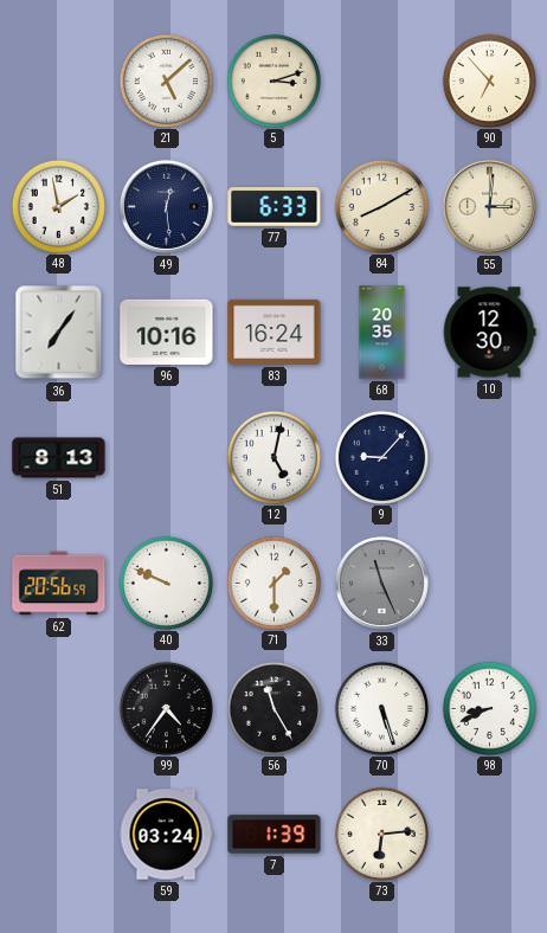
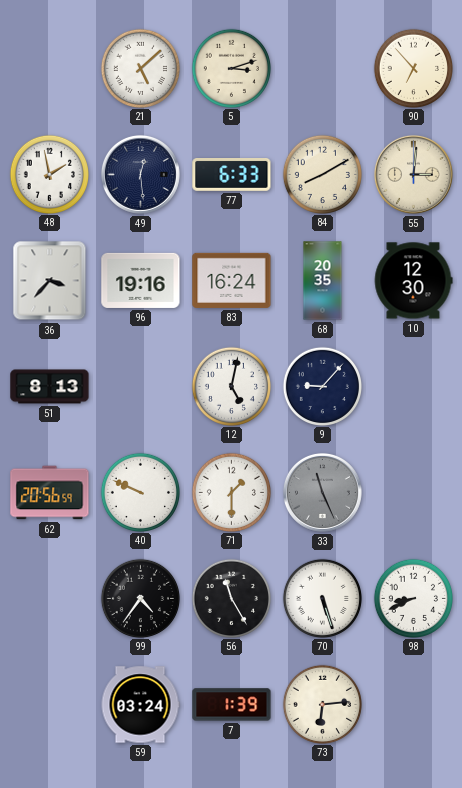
36: 7:06 -> 3:37
96: 10:16 -> 19:16
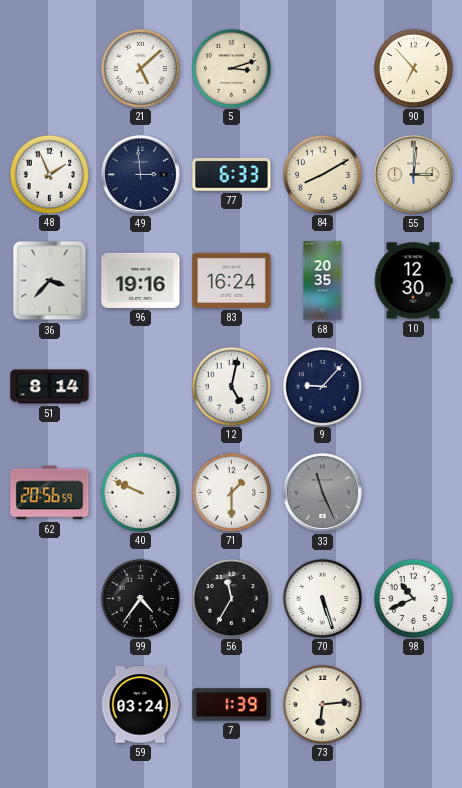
48: 1:58 -> 1:56
49: 12:29 -> 2:59
51: 8:13 -> 8:14
56: 11:25 -> 11:35
98: 8:41 -> 10:41
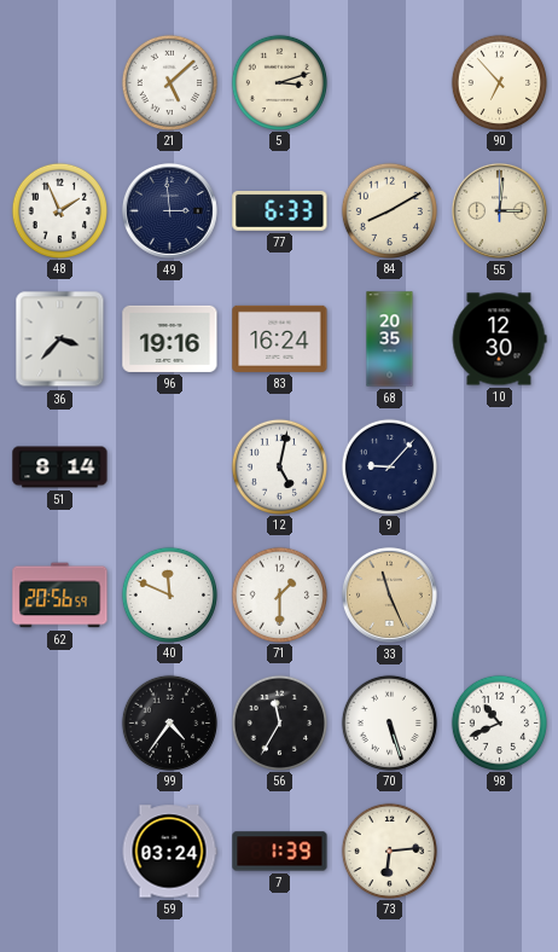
40: 9:49 -> 11:49
33 dial: grey -> champagne
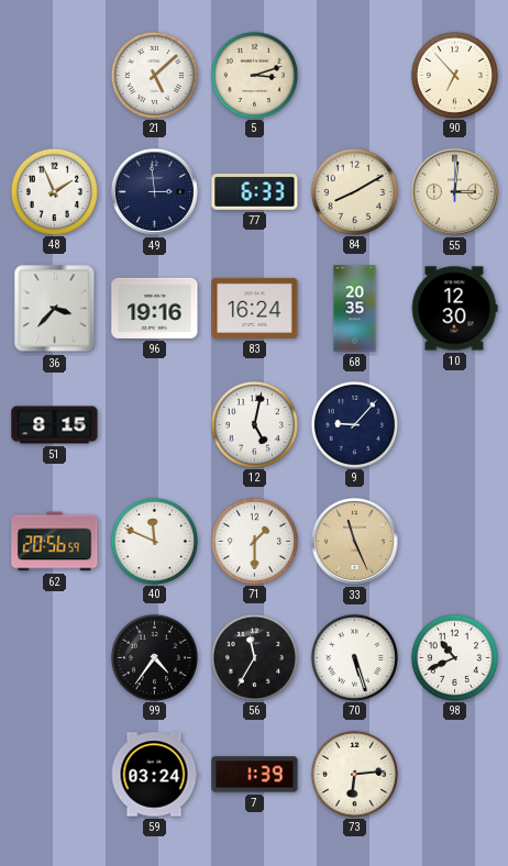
51: 8:14 -> 8:15
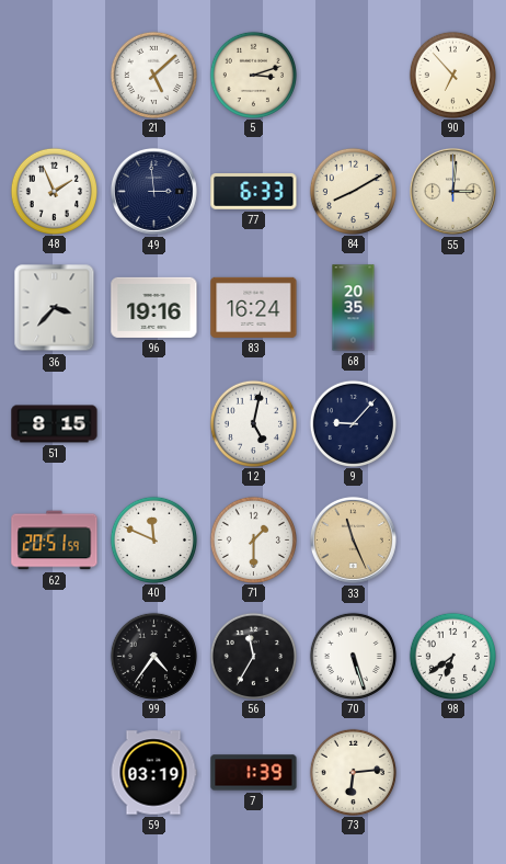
10: 12:30 -> none
62: 20:56 -> 20:51
98: 10:41 -> 6:39
59: 03:24 -> 03:19
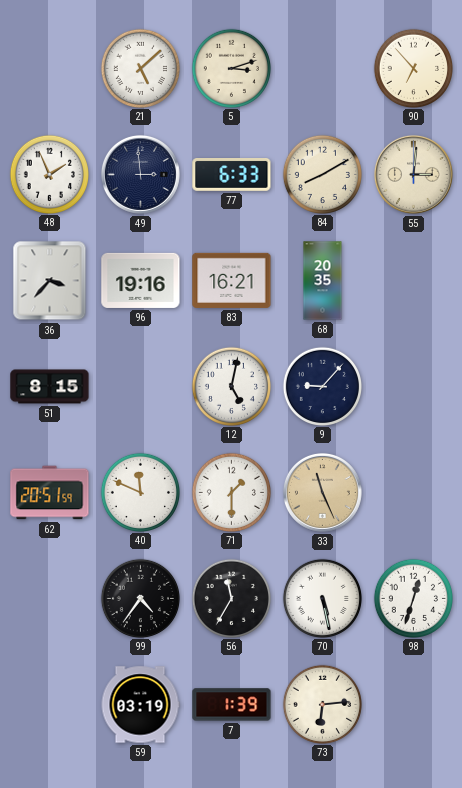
83: 16:24 -> 16:21
70: 5:27 -> 5:28
98: 6:39 -> 12:33
